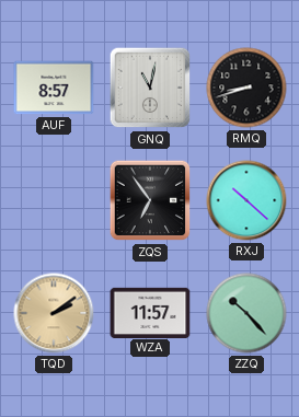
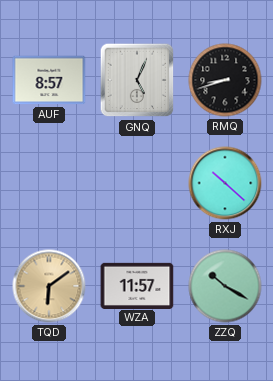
GNQ: 11:02 -> 5:04
ZQS: 6:54 -> none
TQD: 2:09 -> 6:09
ZZQ: 10:23 -> 10:20
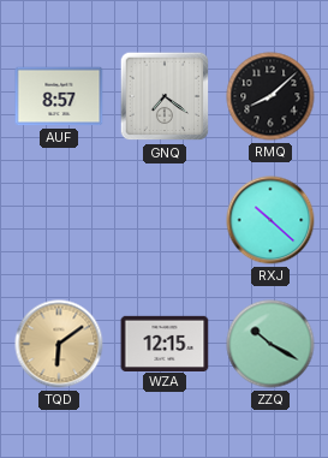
GNQ: 5:04 -> 7:21
RMQ: 8:42 -> 8:08
WZA: 11:57 -> 12:15
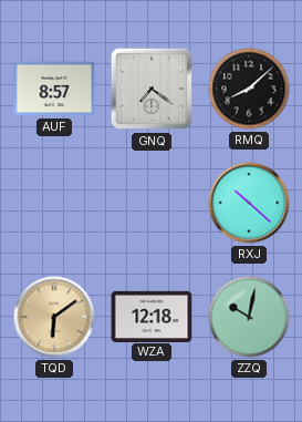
WZA: 12:15 -> 12:18
ZZQ: 10:20 -> 10:02
